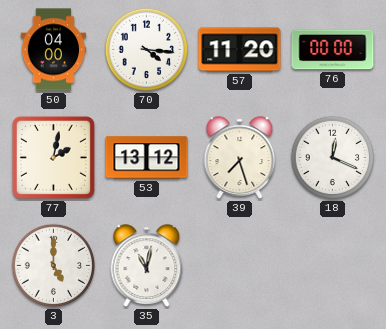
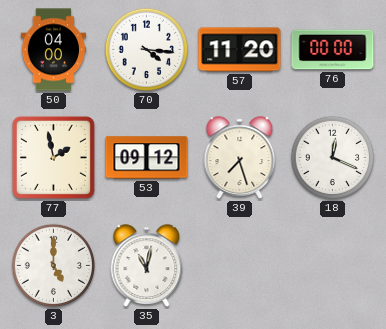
77: 2:02 -> 1:58
53: 13:12 -> 09:12
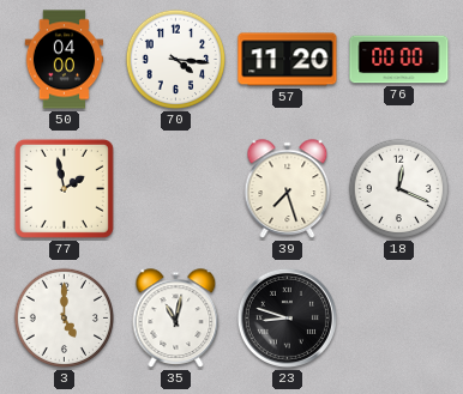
53: 09:12 -> none
23: none -> 8:48
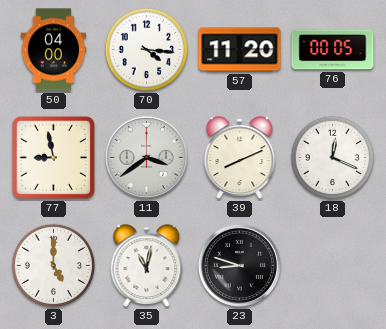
76: 00:00 -> 00:05
77: 1:58 -> 8:58
11: none -> 3:39
39: 7:27 -> 8:11
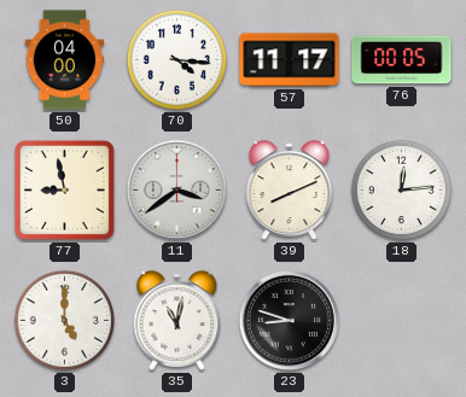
57: 11:20 -> 11:17
18: 12:19 -> 12:14
